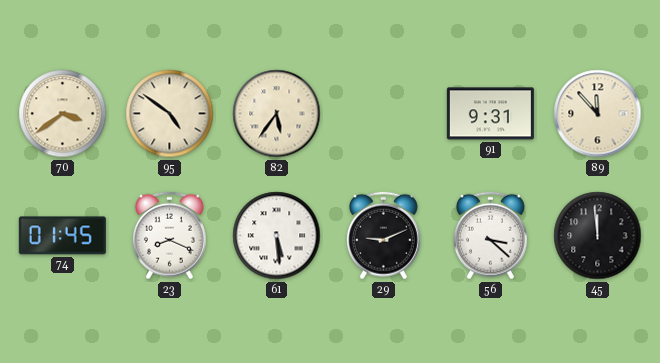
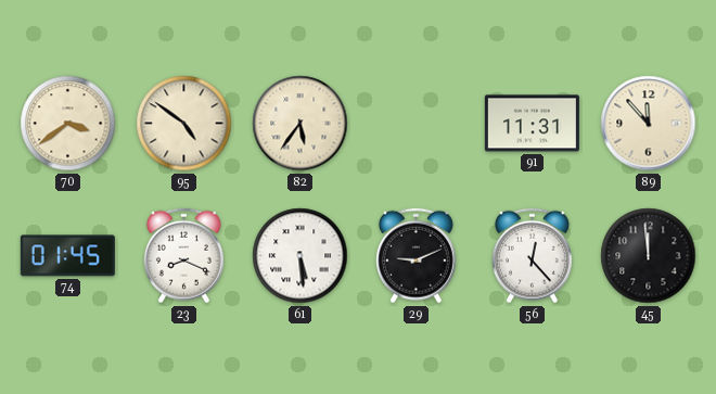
91: 9:31 -> 11:31
56: 3:22 -> 12:23
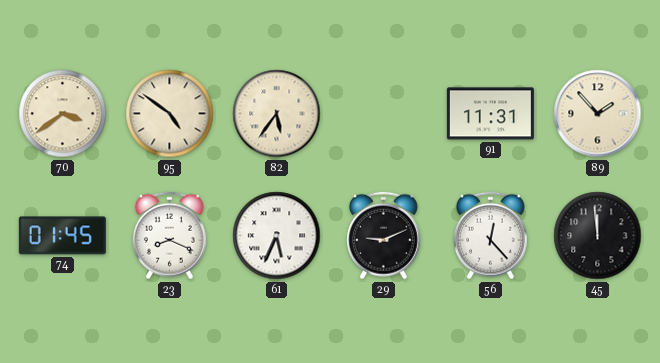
89: 11:53 -> 1:53
61: 5:29 -> 5:34
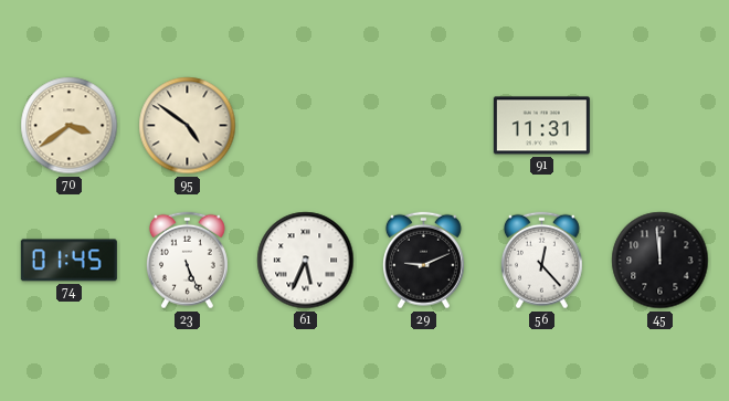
82: 5:36 -> none
89: 1:53 -> none
23: 8:19 -> 5:26
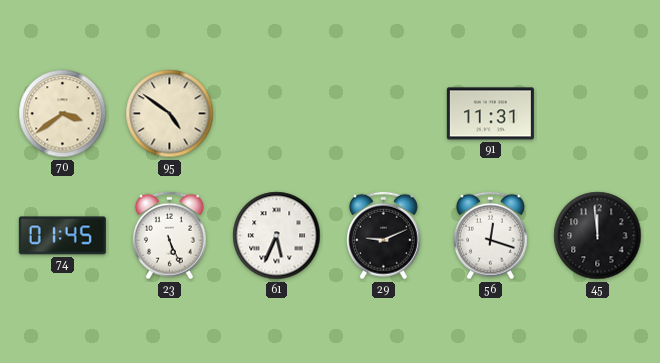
56: 12:23 -> 12:18
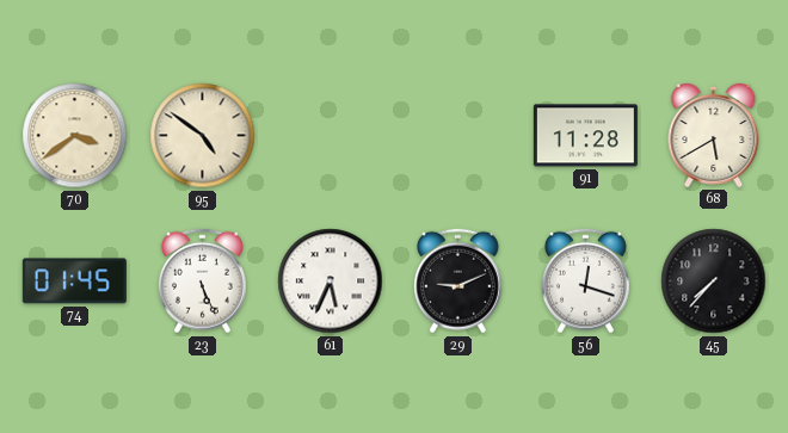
91: 11:31 -> 11:28
68: none -> 5:40
45: 11:59 -> 7:37
